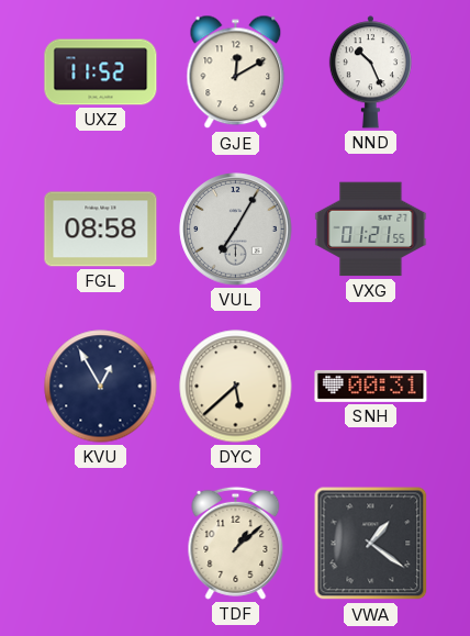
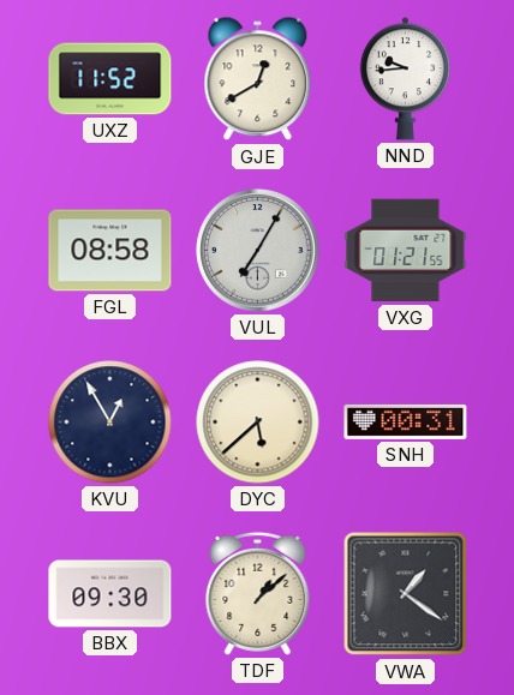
GJE: 12:10 -> 12:40
NND: 10:26 -> 9:44
BBX: none -> 09:30
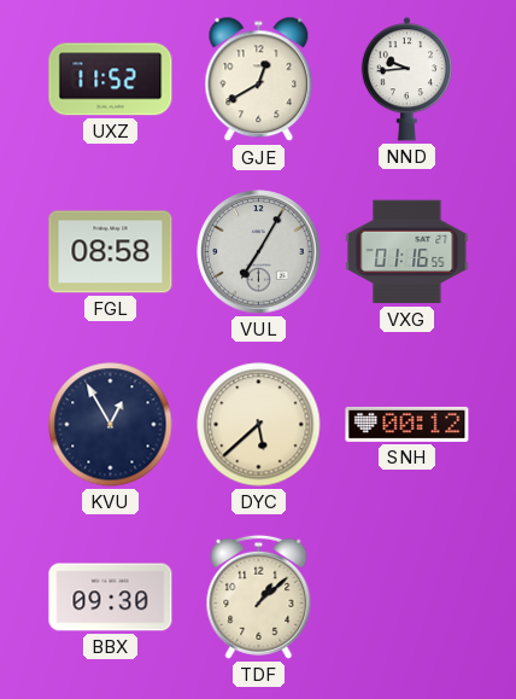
VXG: 01:21 -> 01:16
SNH: 00:31 -> 00:12
VWA: 1:21 -> none
